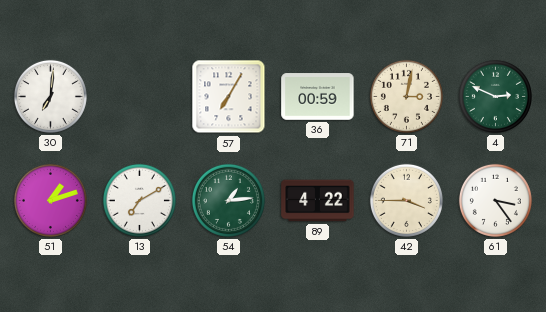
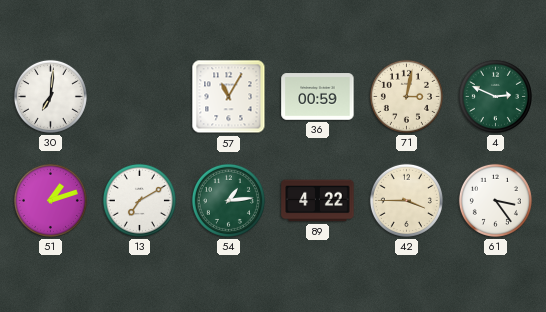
57: 7:05 -> 11:05
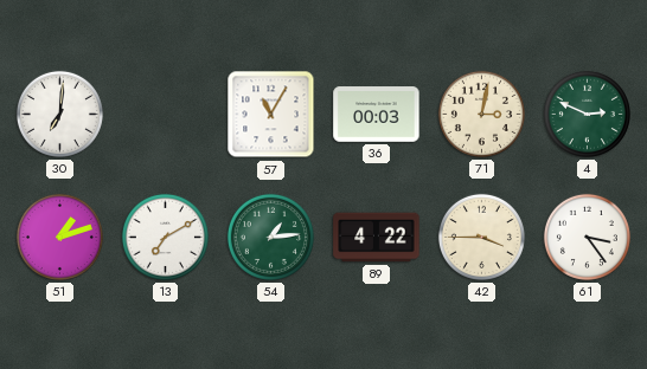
36: 00:59 -> 00:03
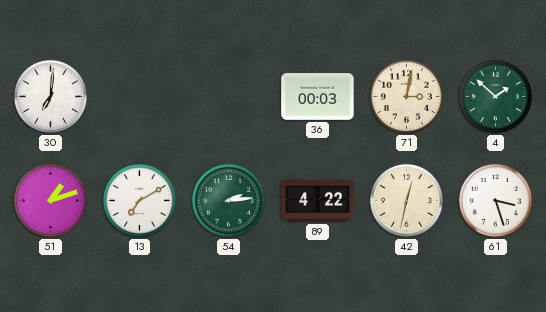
57: 11:05 -> none
4: 2:49 -> 1:52
54: 1:14 -> 2:14
42: 3:45 -> 12:32
61: 3:24 -> 3:27
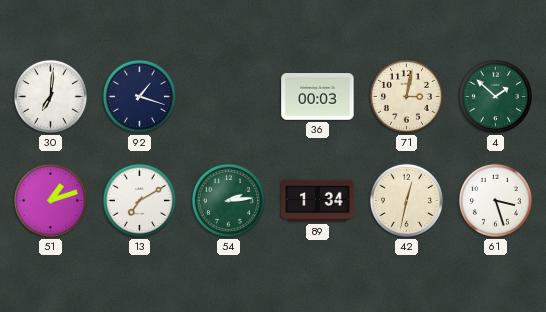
92: none -> 1:18
89: 4:22 -> 1:34
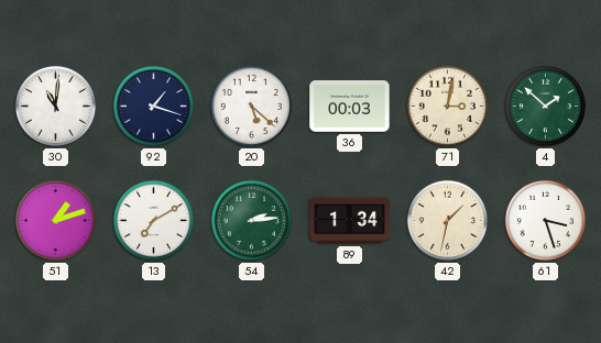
30: 7:01 -> 11:01
20: none -> 5:22
42: 12:32 -> 1:32
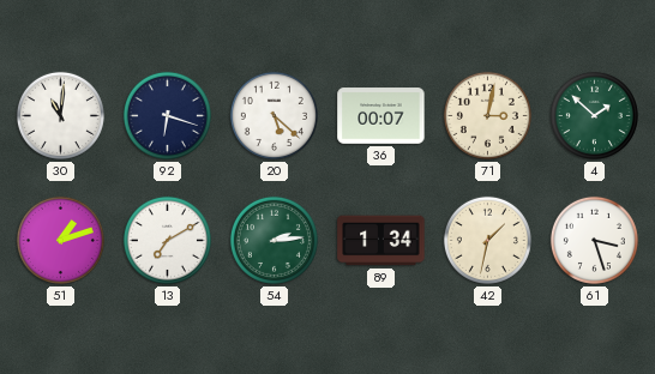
92: 1:18 -> 6:18
36: 00:03 -> 00:07
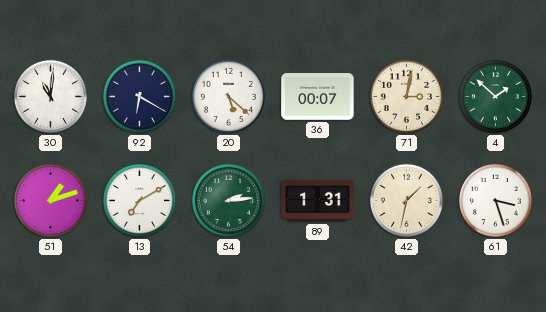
92: 6:18 -> 6:20
89: 1:34 -> 1:31
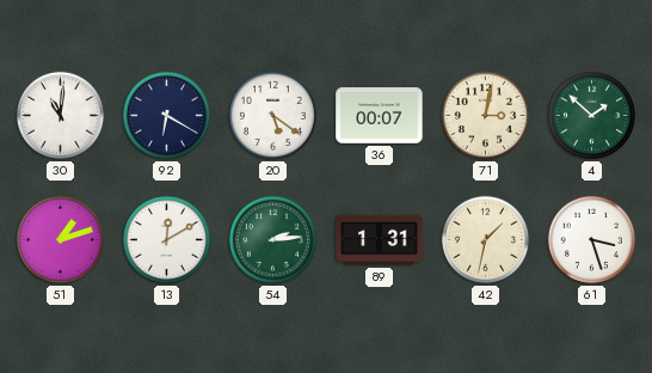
20: 5:22 -> 5:21
13: 7:10 -> 12:10
